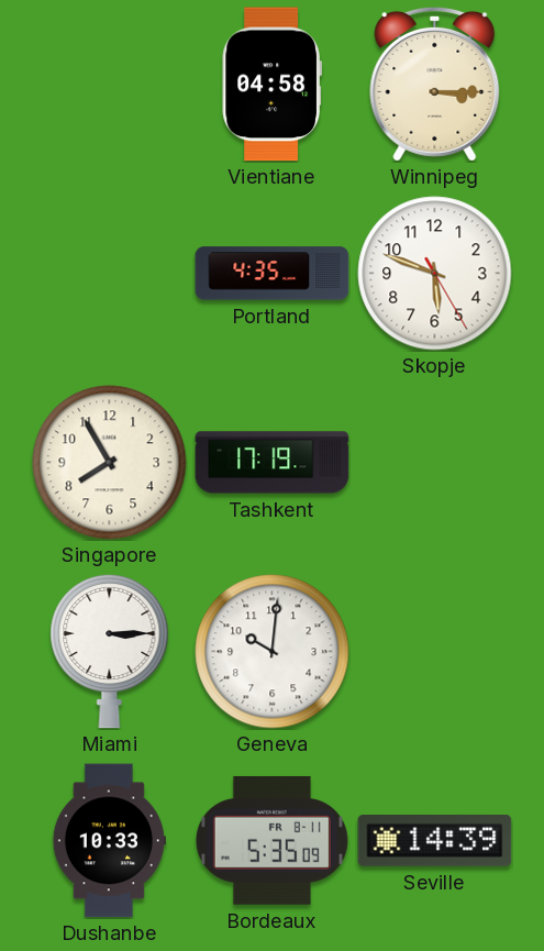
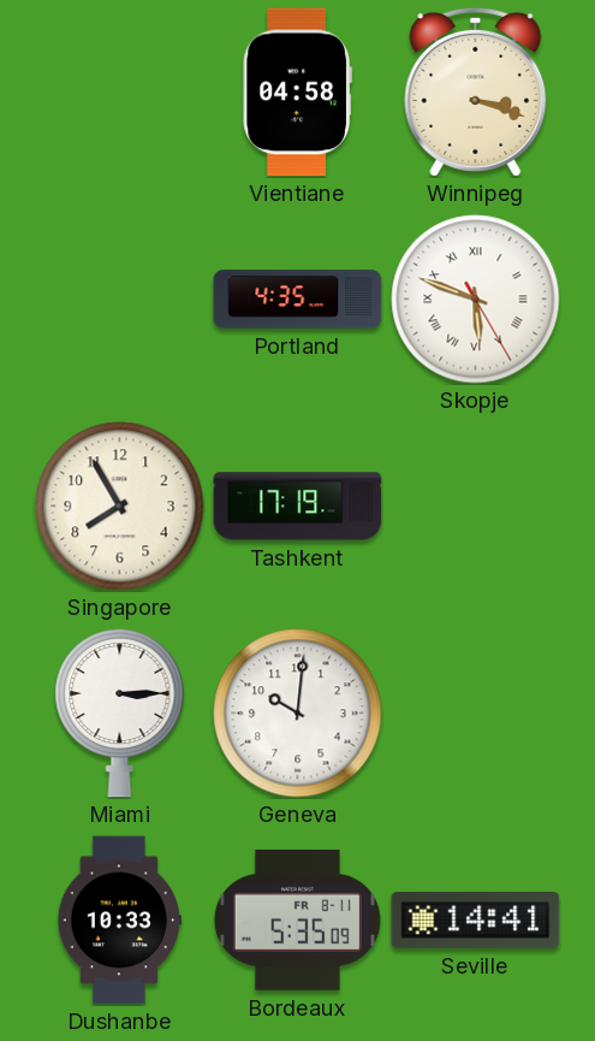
Winnipeg: 3:15 -> 3:18
Skopje numerals: Arabic -> Roman
Seville: 14:39 -> 14:41
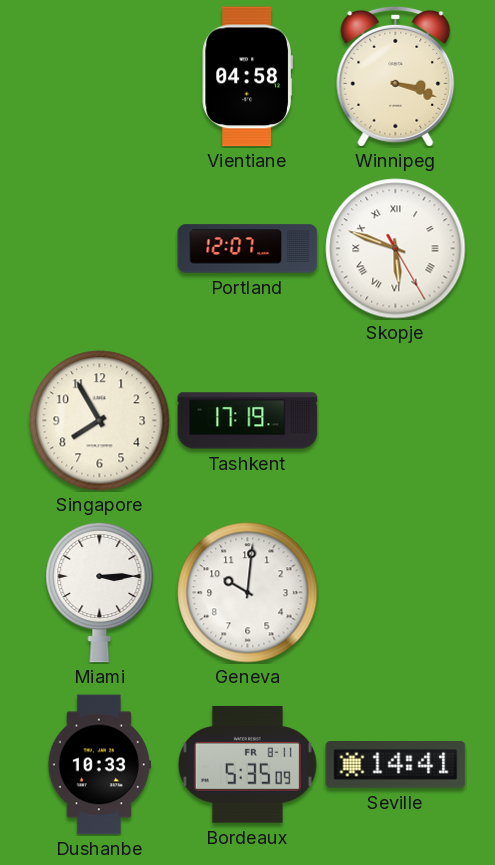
Portland: 4:35 -> 12:07
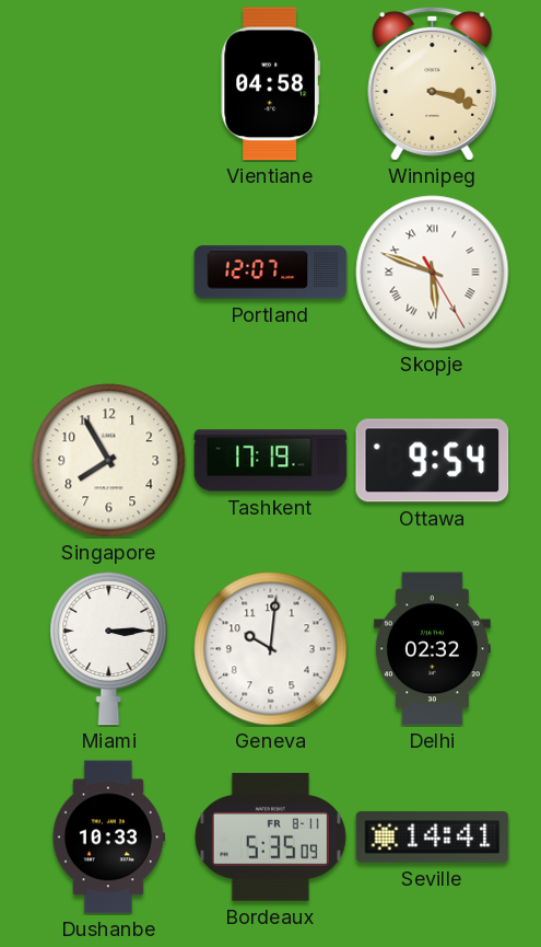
Ottawa: none -> 9:54
Delhi: none -> 02:32
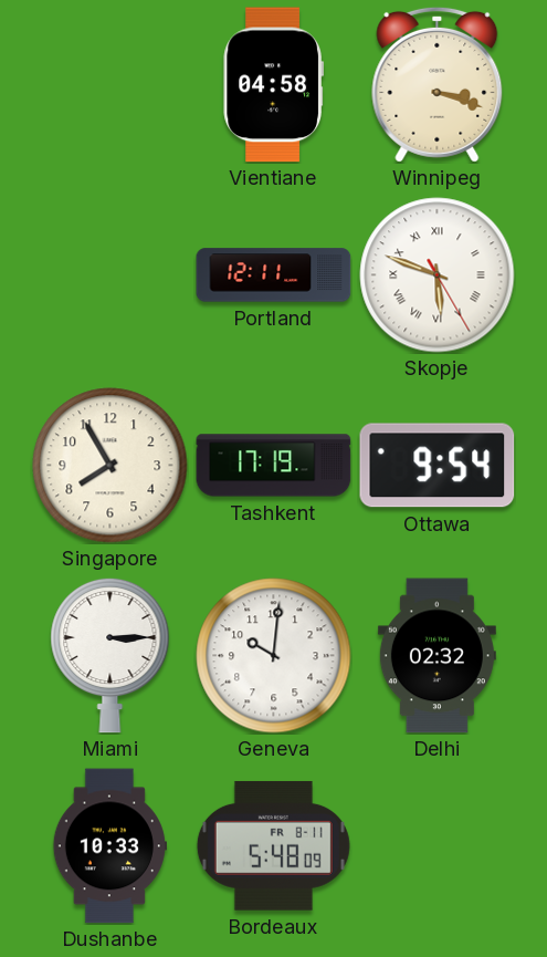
Portland: 12:07 -> 12:11
Bordeaux: 5:35 -> 5:48
Seville: 14:41 -> none
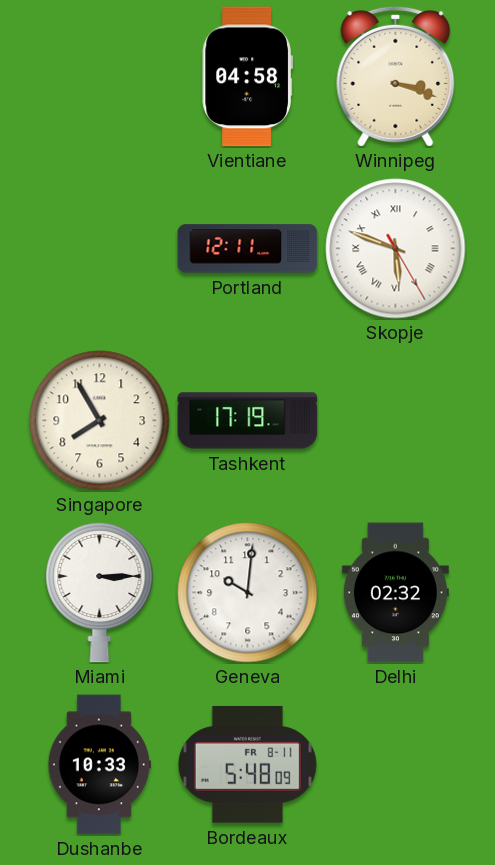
Ottawa: 9:54 -> none
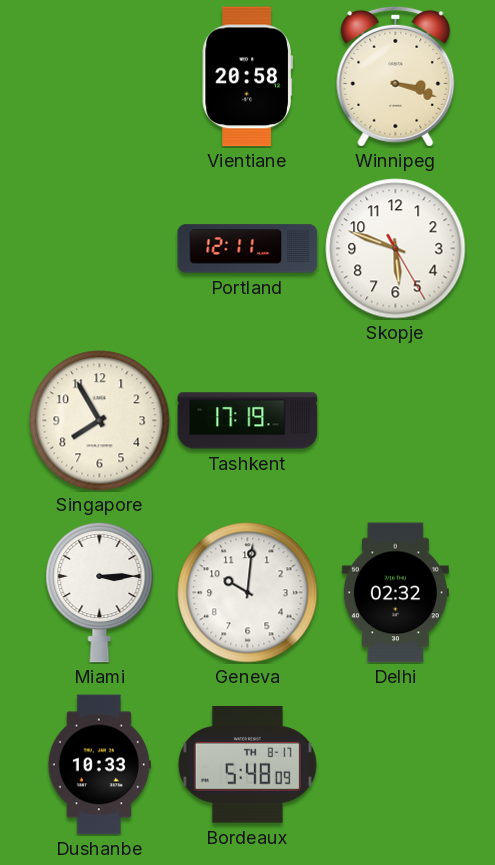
Vientiane: 04:58 -> 20:58
Skopje numerals: Roman -> Arabic
Bordeaux date: FR 8-11 -> TH 8-17
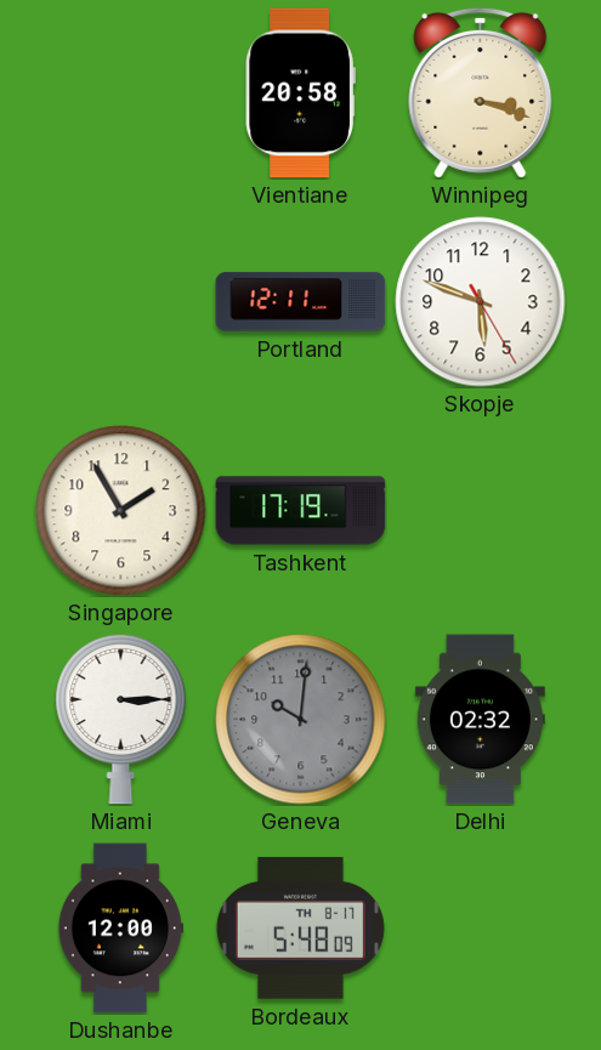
Singapore: 7:55 -> 1:55
Geneva dial: white -> grey
Dushanbe: 10:33 -> 12:00
